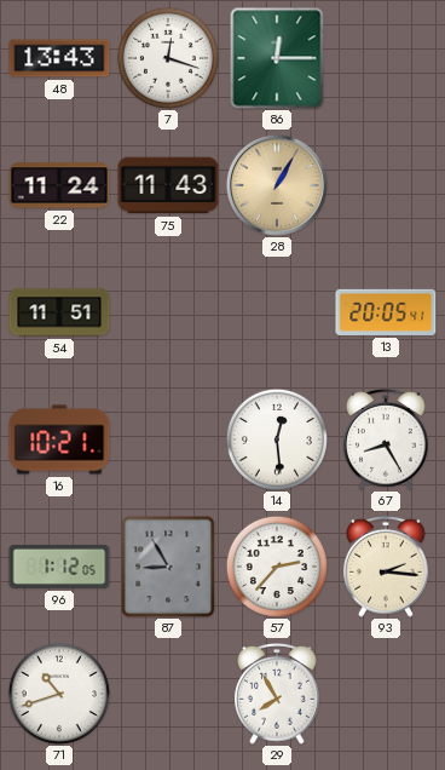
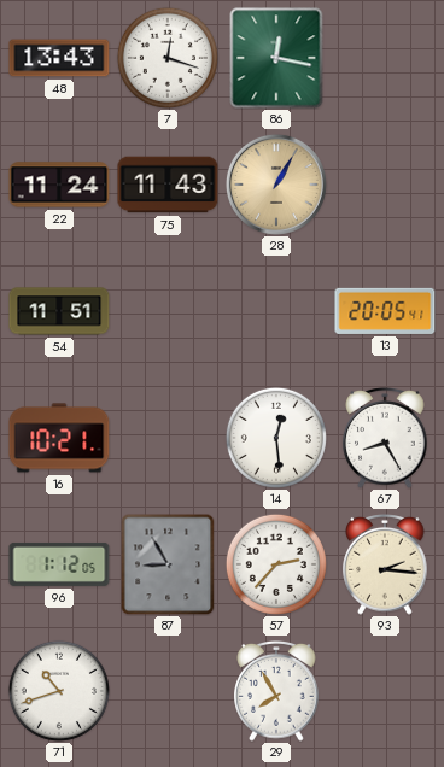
86: 12:15 -> 12:17
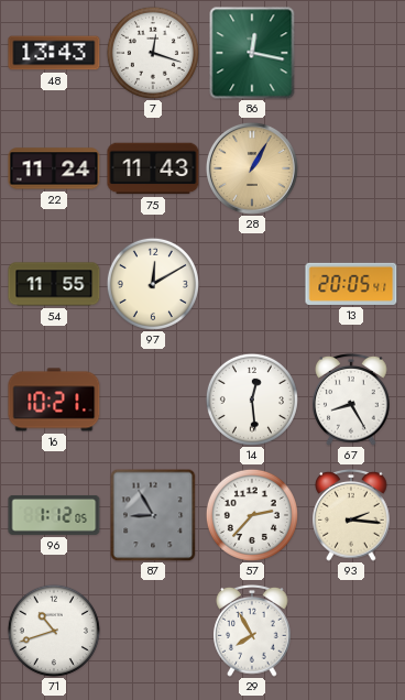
54: 11:51 -> 11:55
97: none -> 12:10
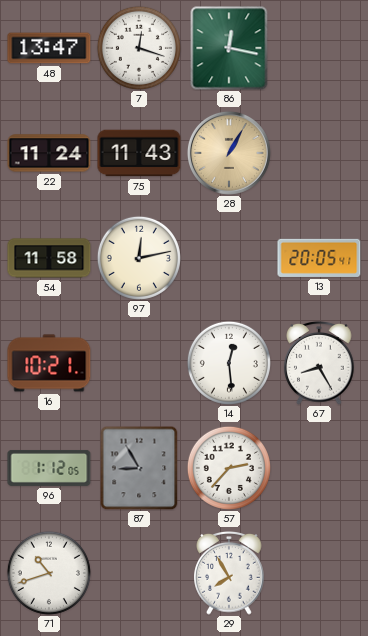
48: 13:43 -> 13:47
54: 11:55 -> 11:58
97: 12:10 -> 12:13
93: 2:16 -> none
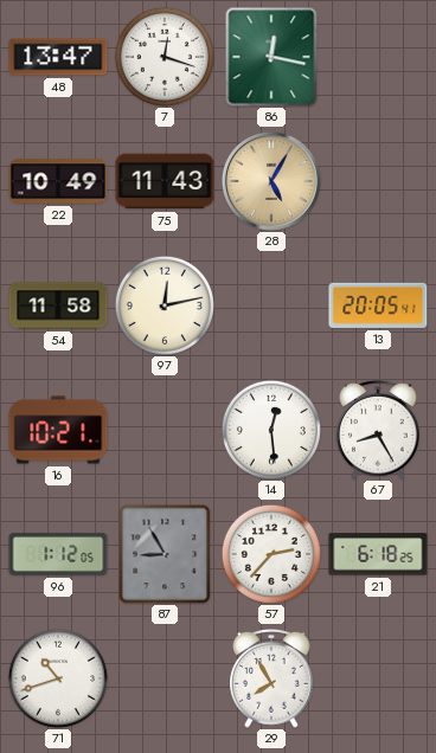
22: 11:24 -> 10:49
28: 1:05 -> 5:05
21: none -> 6:18
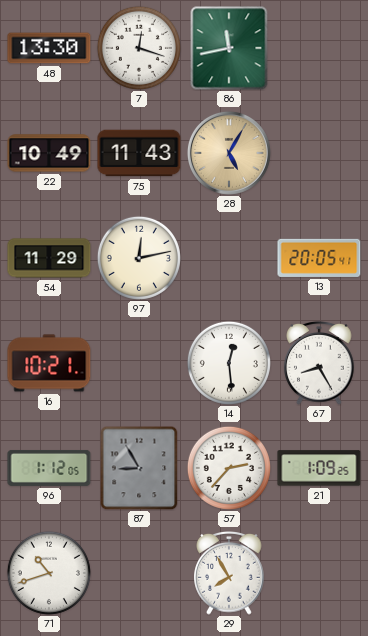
48: 13:47 -> 13:30
86: 12:17 -> 11:43
54: 11:58 -> 11:29
21: 6:18 -> 1:09
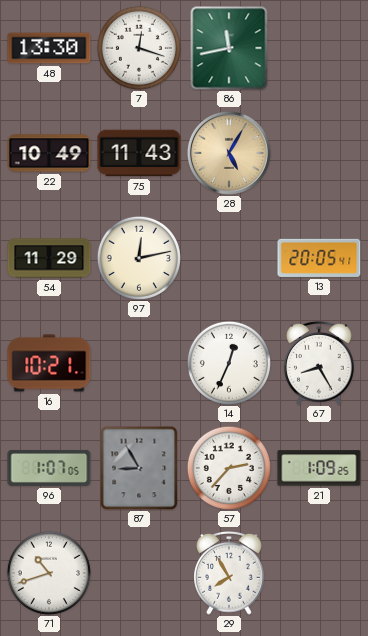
14: 12:29 -> 12:34
96: 1:12 -> 1:07
